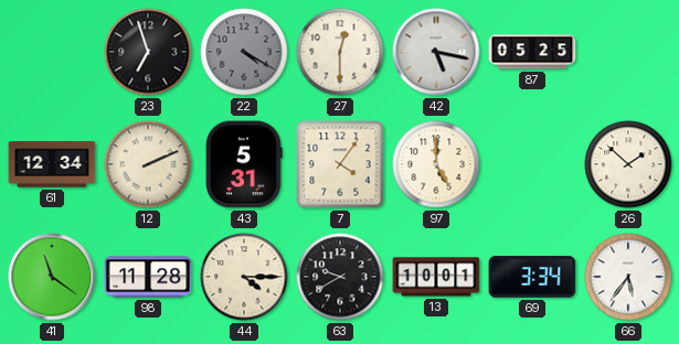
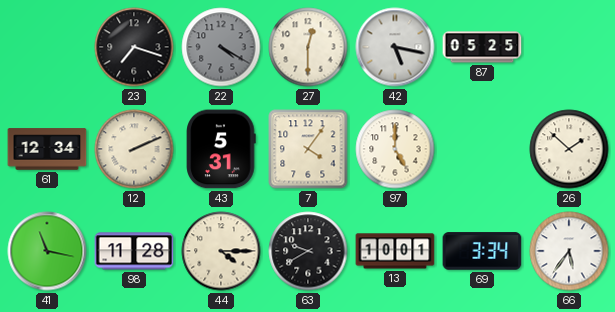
23: 6:57 -> 7:18
41: 11:21 -> 11:17
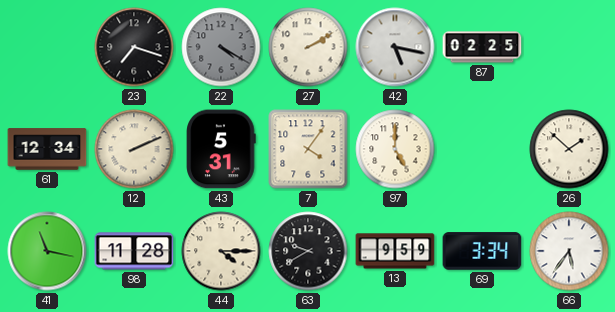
27: 12:30 -> 2:10
87: 05:25 -> 02:25
13: 10:01 -> 9:59
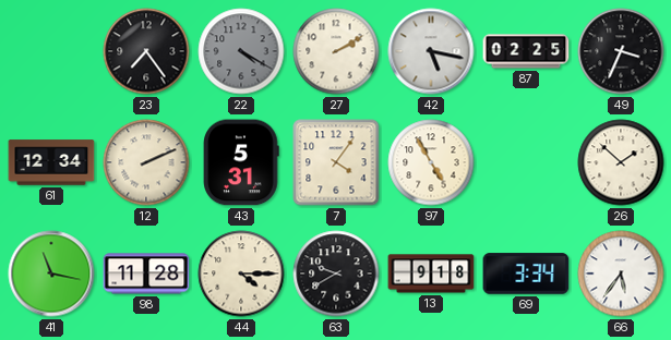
23: 7:18 -> 7:24
49: none -> 3:34
97: 5:00 -> 4:55
13: 9:59 -> 9:18
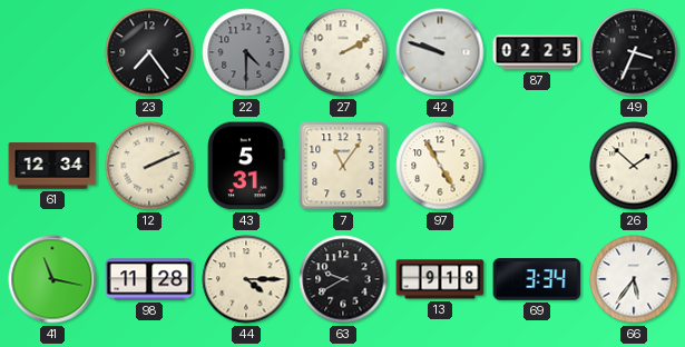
22: 4:20 -> 4:30
42: 5:17 -> 9:48
7: 4:06 -> 11:06
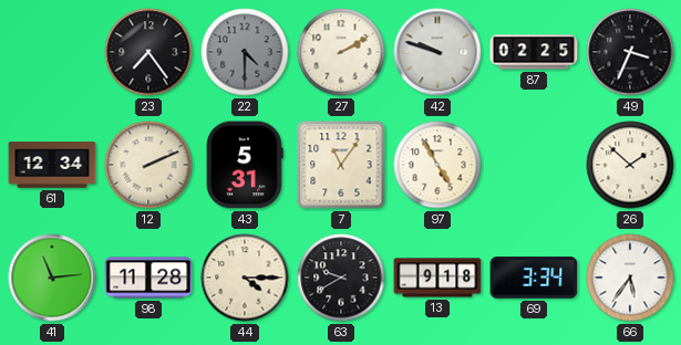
41: 11:17 -> 11:14
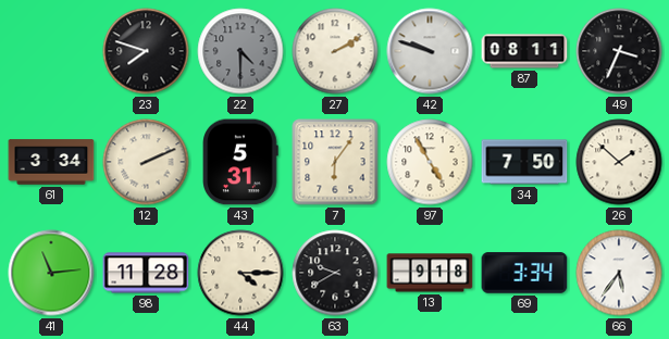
23: 7:24 -> 7:48
87: 02:25 -> 08:11
61: 12:34 -> 3:34
7: 11:06 -> 6:06
34: none -> 7:50
